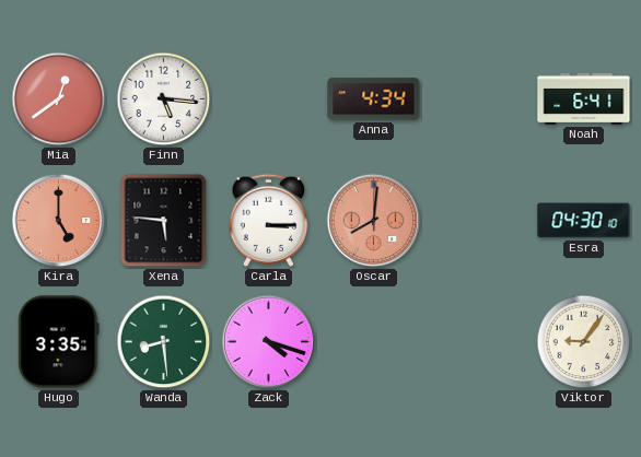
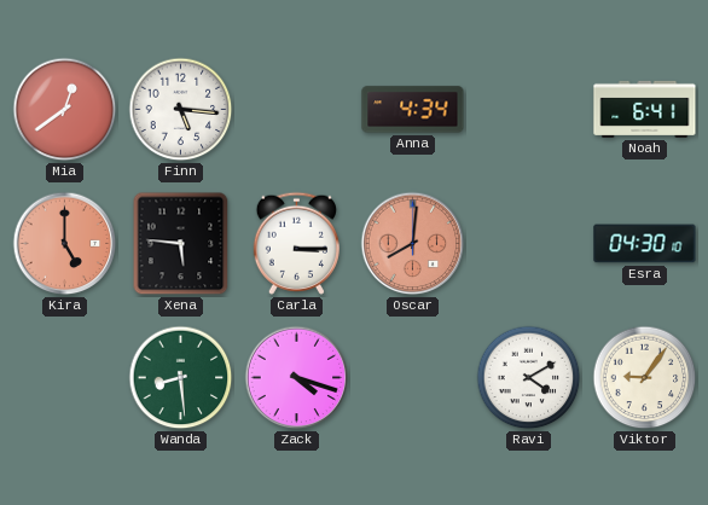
Hugo: 3:35 -> none
Ravi: none -> 4:10
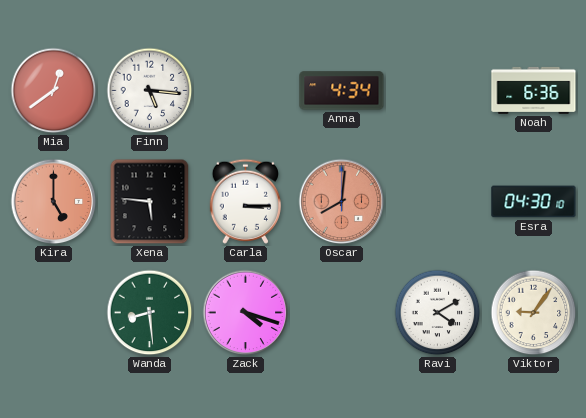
Noah: 6:41 -> 6:36
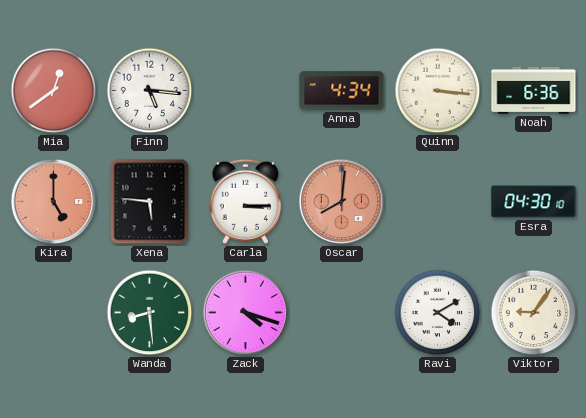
Quinn: none -> 3:16
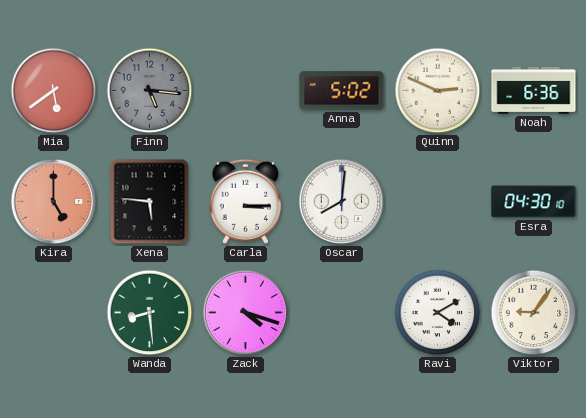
Mia: 12:39 -> 5:39
Finn dial: white -> grey
Anna: 4:34 -> 5:02
Quinn: 3:16 -> 2:49
Oscar dial: salmon -> white
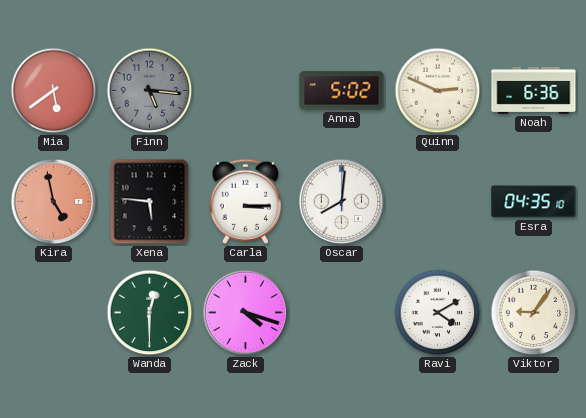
Kira: 5:00 -> 4:58
Esra: 04:30 -> 04:35
Wanda: 8:29 -> 12:30
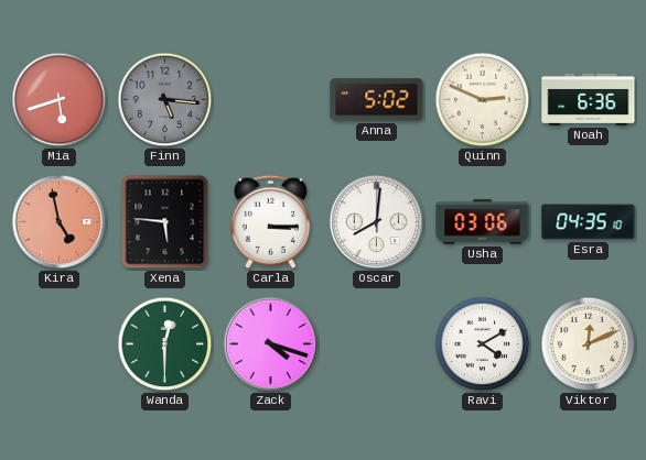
Mia: 5:39 -> 5:42
Usha: none -> 03:06
Viktor: 9:06 -> 12:11
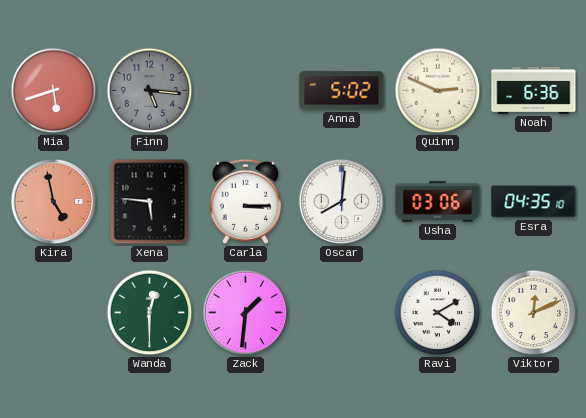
Zack: 4:18 -> 1:31
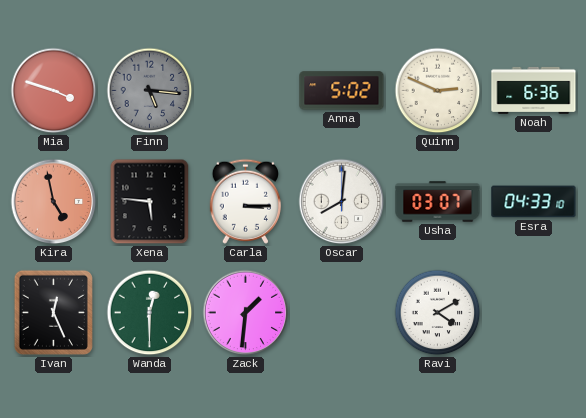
Mia: 5:42 -> 3:48
Usha: 03:06 -> 03:07
Esra: 04:35 -> 04:33
Ivan: none -> 12:26
Viktor: 12:11 -> none
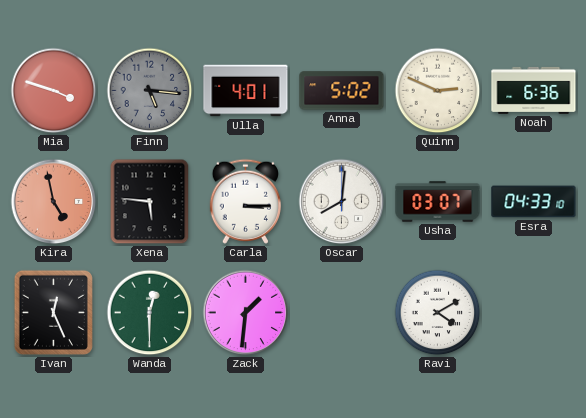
Ulla: none -> 4:01
